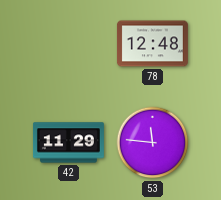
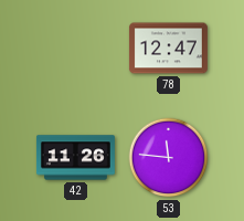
78: 12:48 -> 12:47
42: 11:29 -> 11:26
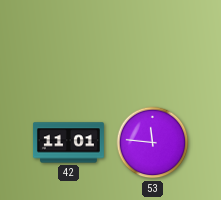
78: 12:47 -> none
42: 11:26 -> 11:01
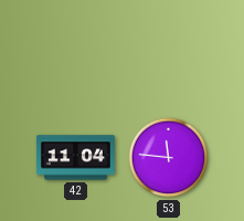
42: 11:01 -> 11:04
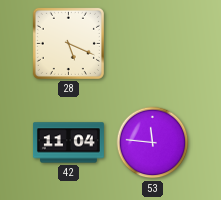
28: none -> 5:19
